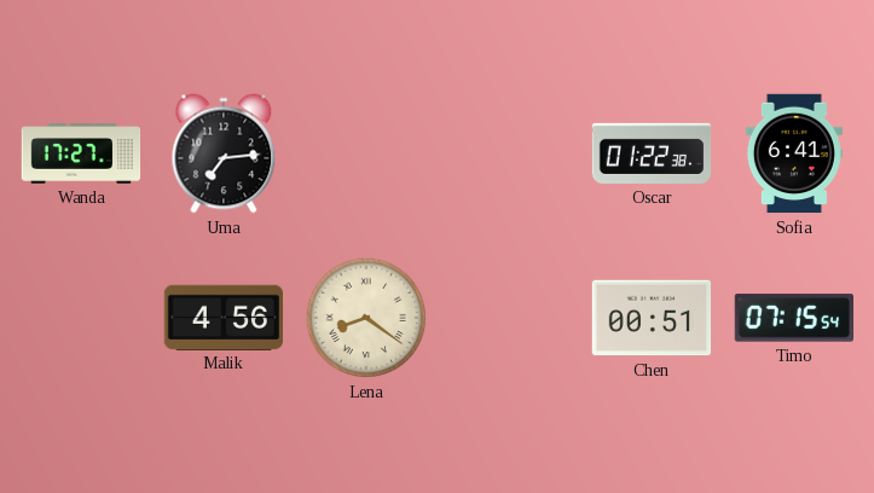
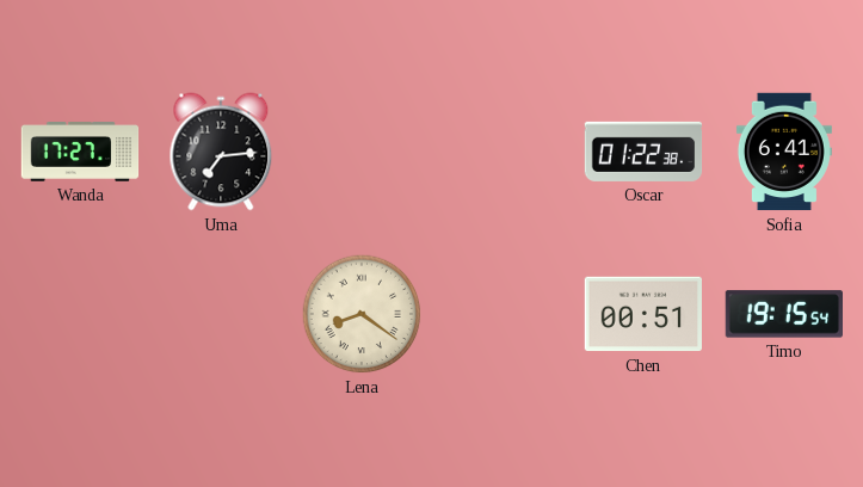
Malik: 4:56 -> none
Timo: 07:15 -> 19:15
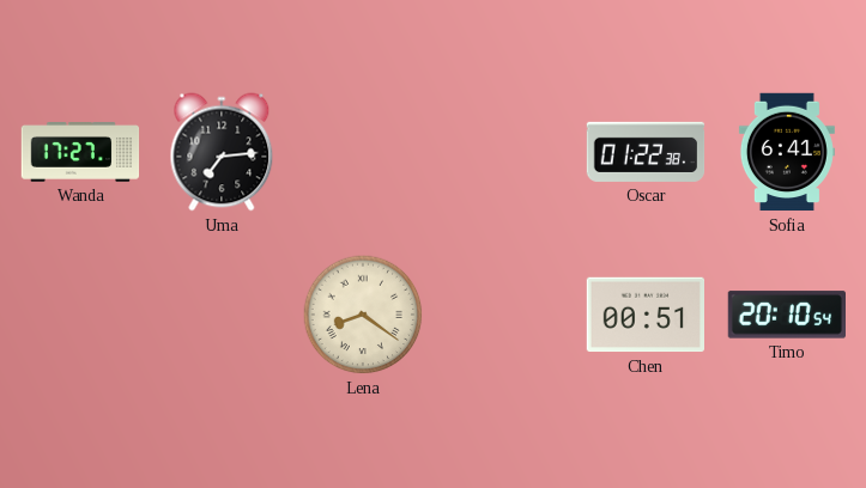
Timo: 19:15 -> 20:10
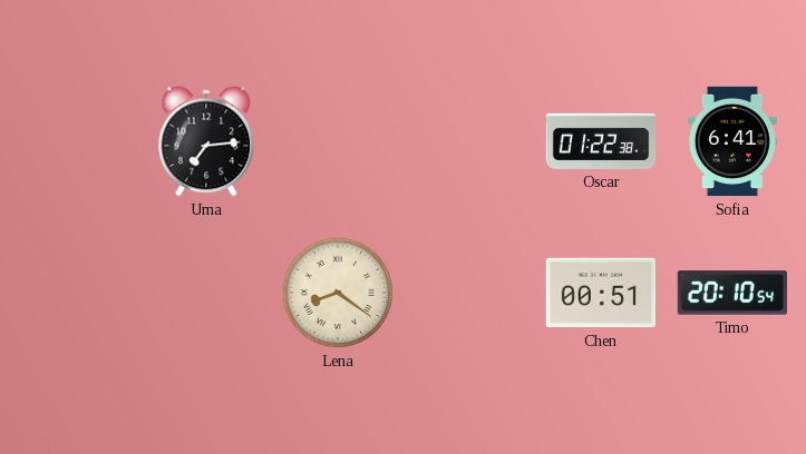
Wanda: 17:27 -> none
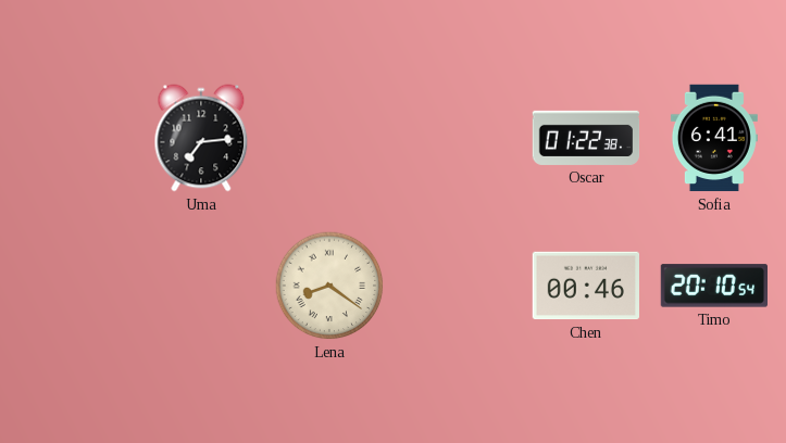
Chen: 00:51 -> 00:46
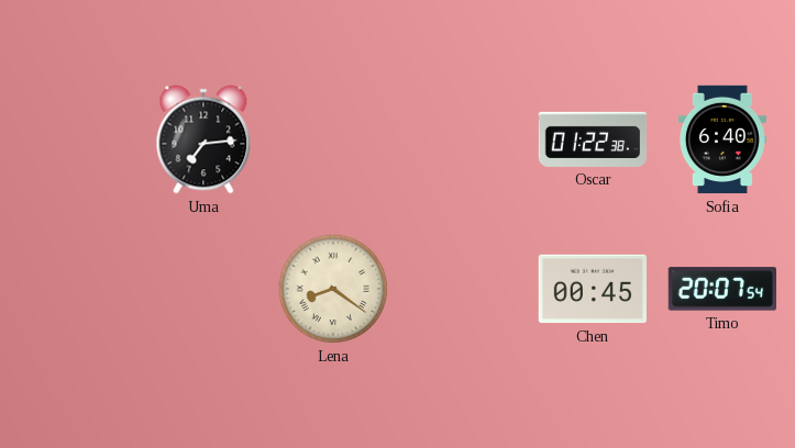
Sofia: 6:41 -> 6:40
Chen: 00:46 -> 00:45
Timo: 20:10 -> 20:07
